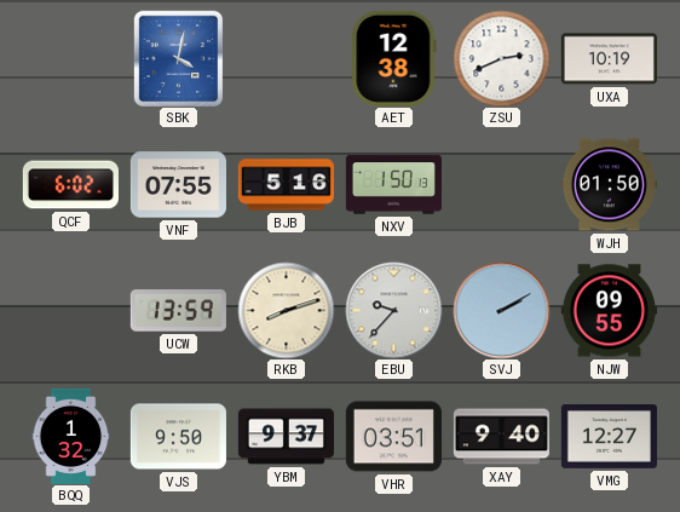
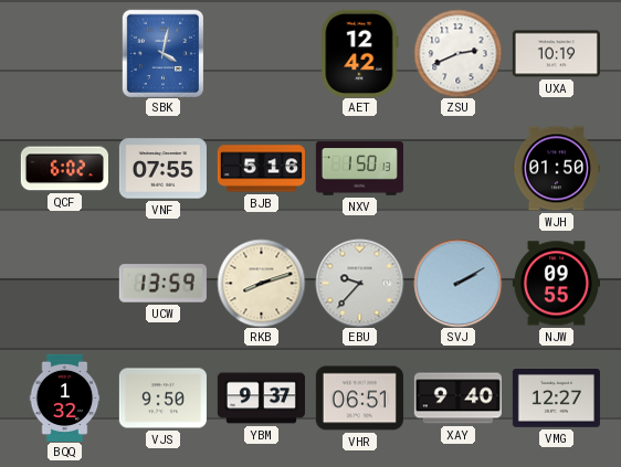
AET: 12:38 -> 12:42
VHR: 03:51 -> 06:51
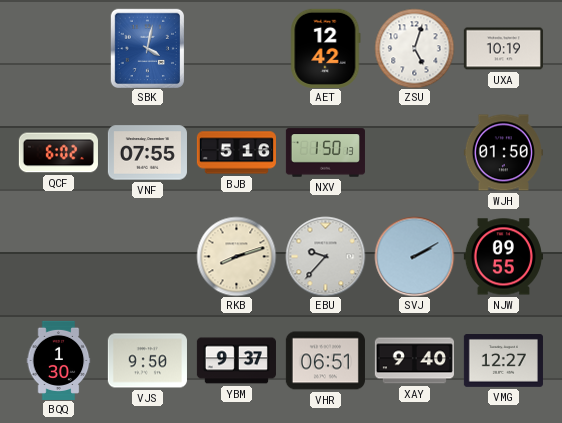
ZSU: 2:41 -> 5:03
UCW: 13:59 -> none
BQQ: 1:32 -> 1:30
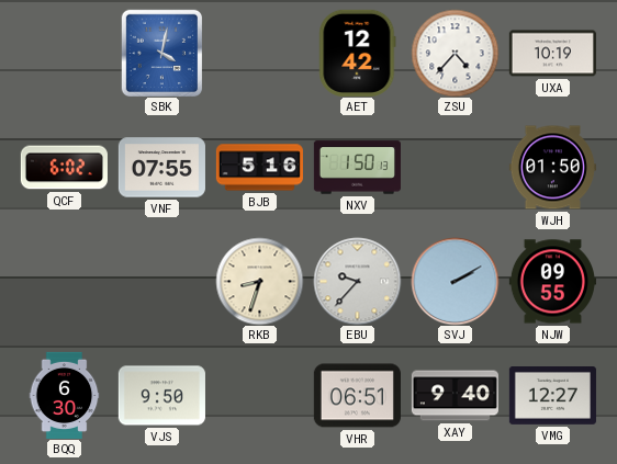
ZSU: 5:03 -> 4:37
RKB: 8:12 -> 8:33
BQQ: 1:30 -> 6:30
YBM: 9:37 -> none
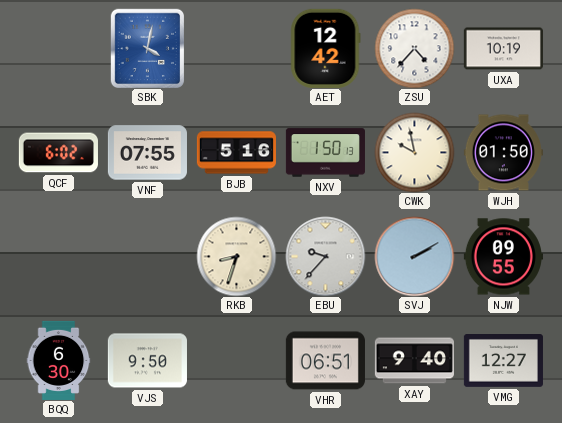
CWK: none -> 9:58
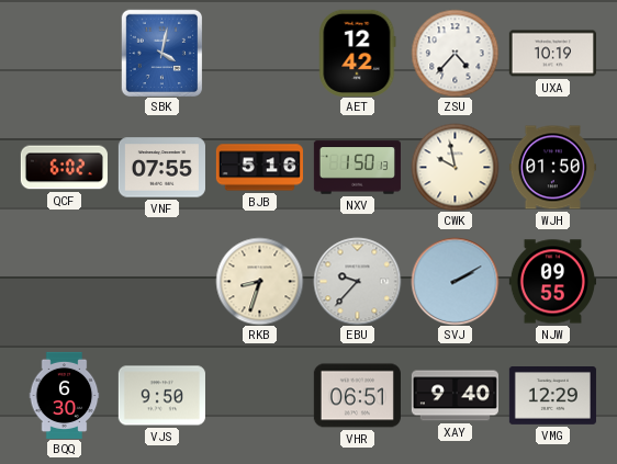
VMG: 12:27 -> 12:29
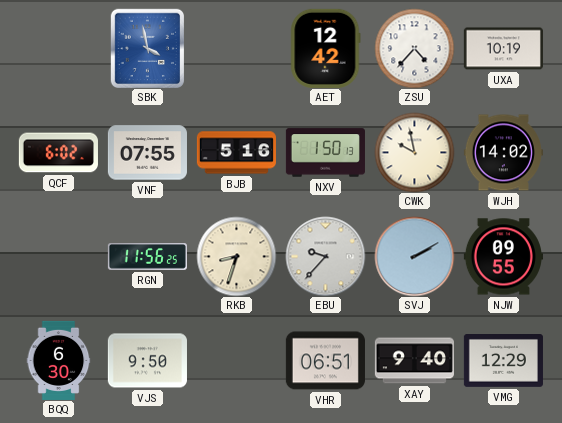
SBK: 4:02 -> 3:58
WJH: 01:50 -> 14:02
RGN: none -> 11:56
